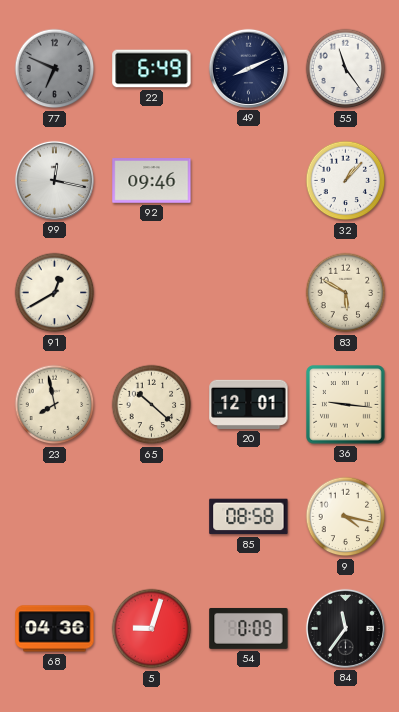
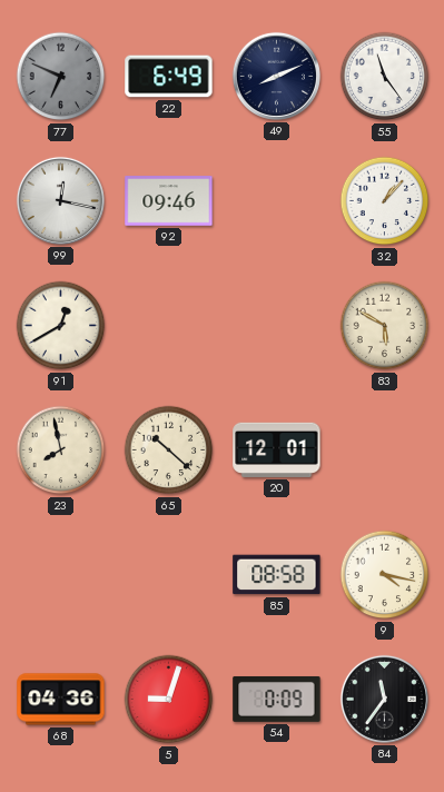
36: 9:16 -> none
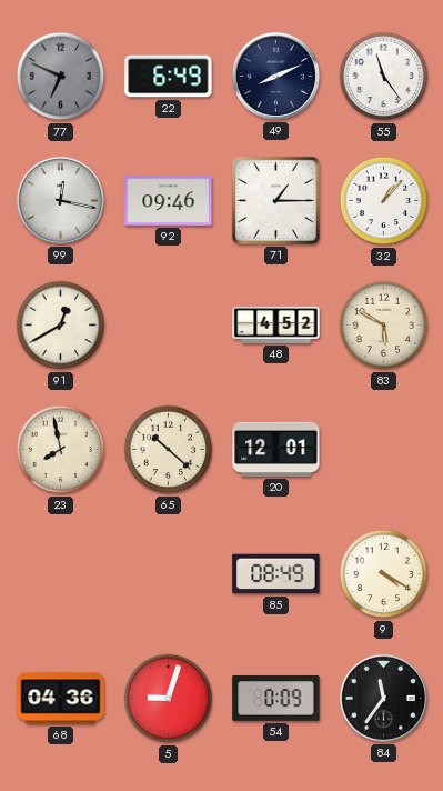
71: none -> 1:15
48: none -> 4:52
85: 08:58 -> 08:49
9: 4:17 -> 4:20
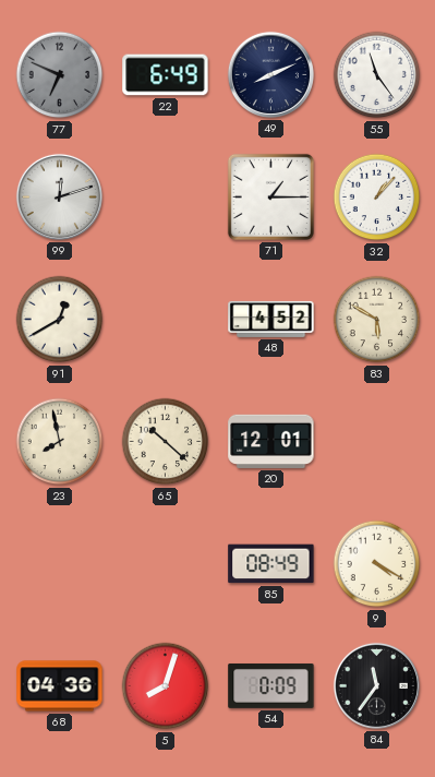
99: 12:17 -> 12:12
92: 09:46 -> none
5: 9:03 -> 8:03
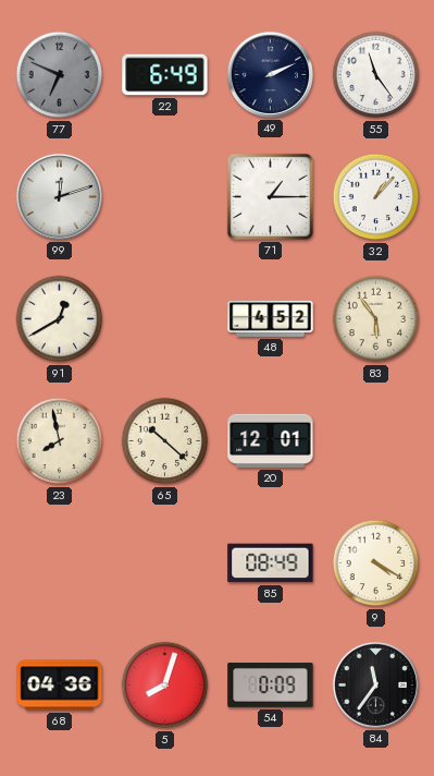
49: 8:11 -> 2:11
83: 5:50 -> 5:54
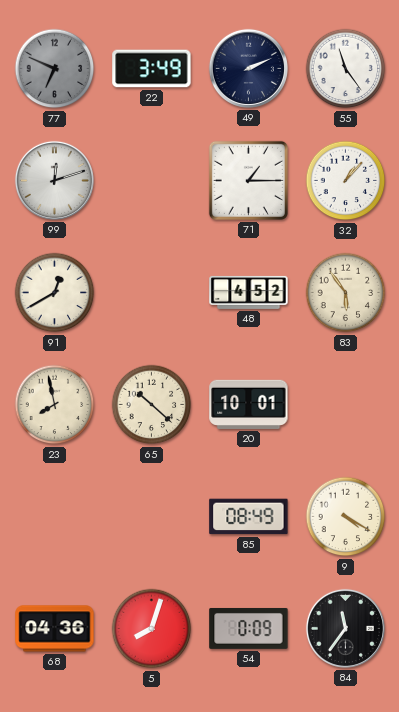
22: 6:49 -> 3:49
20: 12:01 -> 10:01
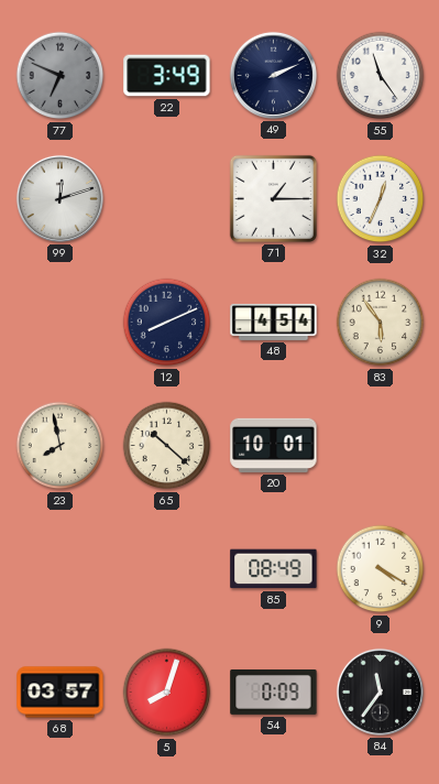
32: 1:07 -> 12:34
91: 12:40 -> none
12: none -> 8:11
48: 4:52 -> 4:54
68: 04:36 -> 03:57
